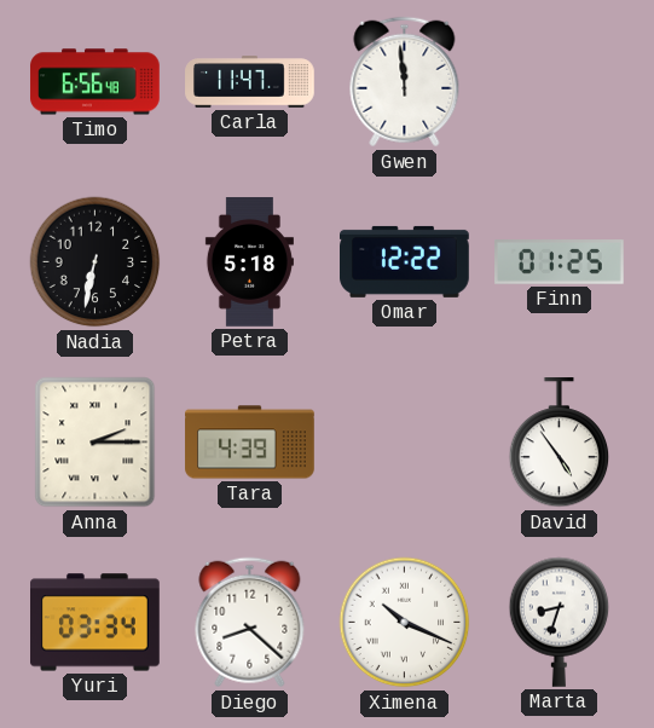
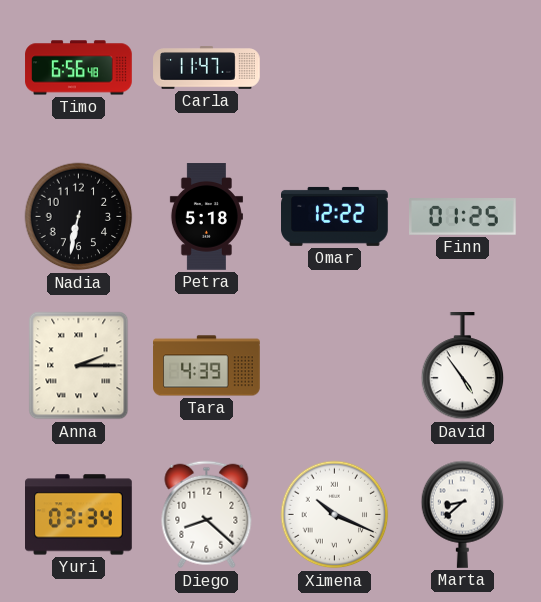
Gwen: 11:59 -> none
Marta: 8:33 -> 8:38
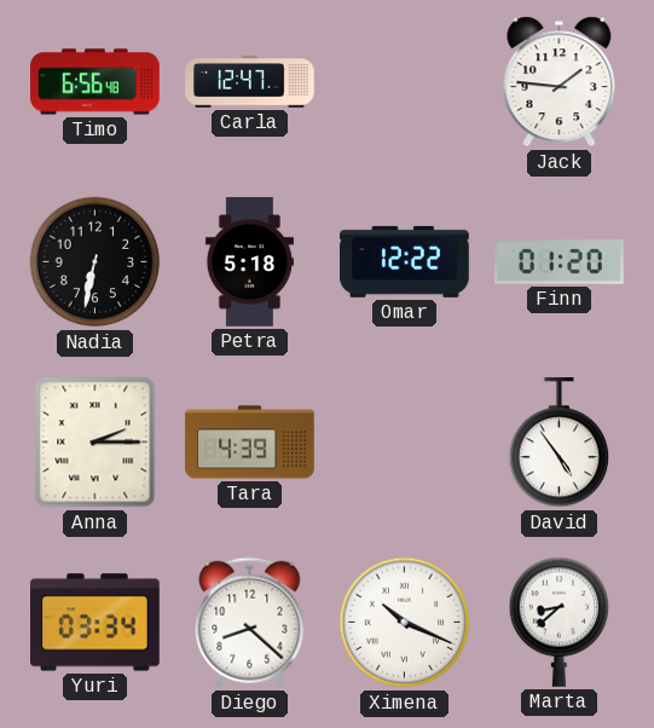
Carla: 11:47 -> 12:47
Jack: none -> 1:46
Finn: 01:25 -> 01:20
